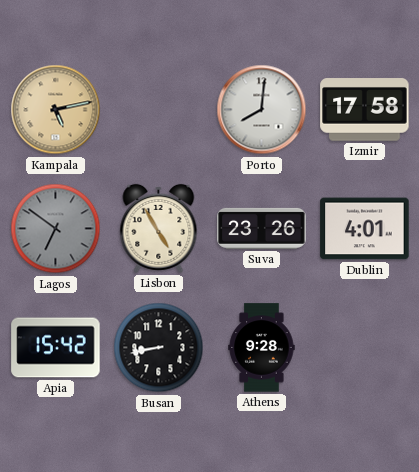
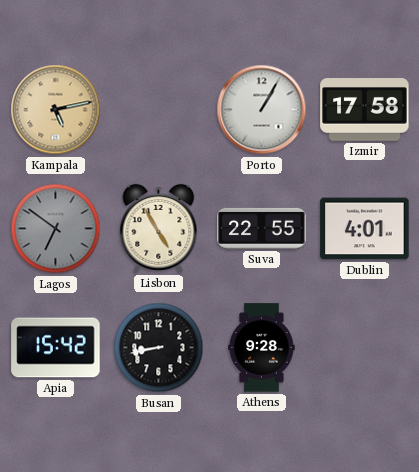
Porto: 8:01 -> 1:05
Suva: 23:26 -> 22:55
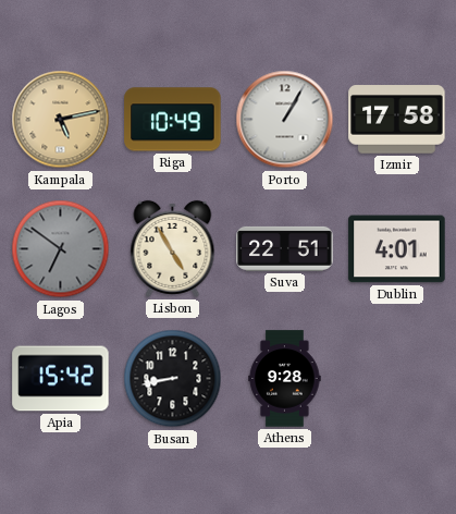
Riga: none -> 10:49
Suva: 22:55 -> 22:51
